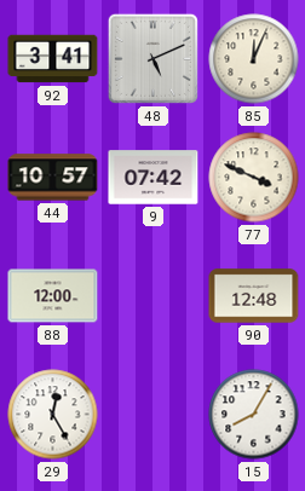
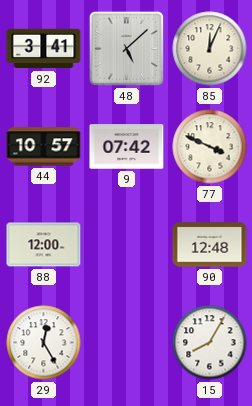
48: 5:11 -> 5:08
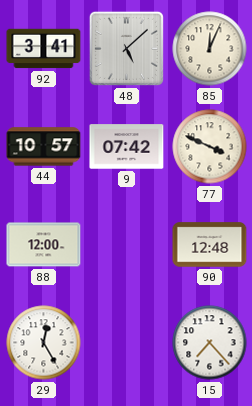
15: 8:05 -> 7:23
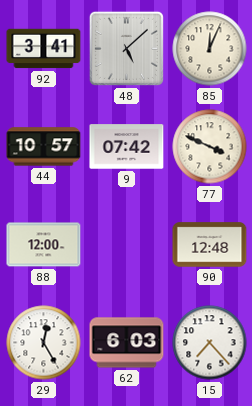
62: none -> 6:03
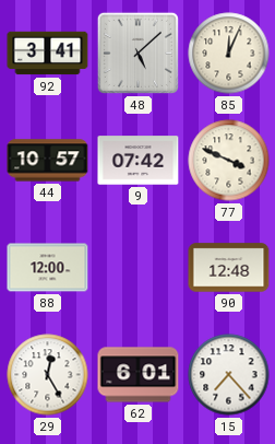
62: 6:03 -> 6:01
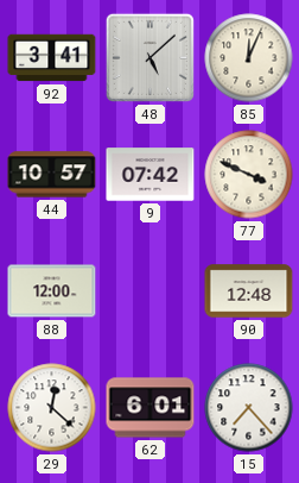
29: 12:25 -> 12:22
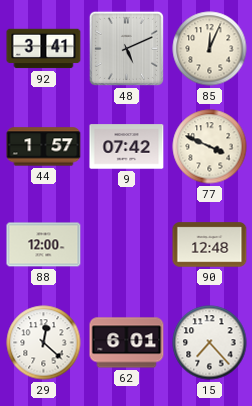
48: 5:08 -> 5:11
44: 10:57 -> 1:57
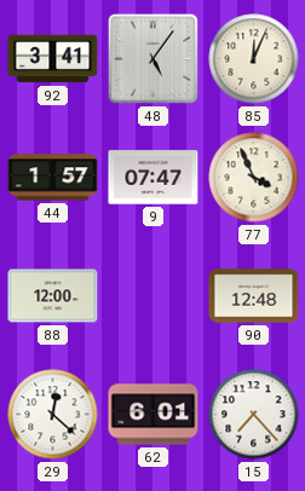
48: 5:11 -> 5:06
9: 07:42 -> 07:47
77: 3:49 -> 3:56
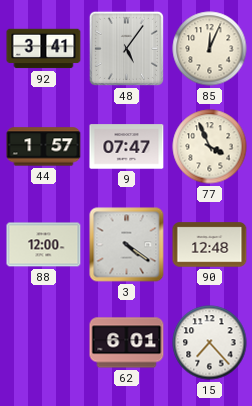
3: none -> 4:21
29: 12:22 -> none
